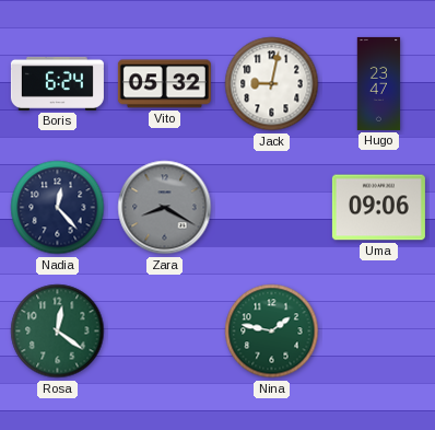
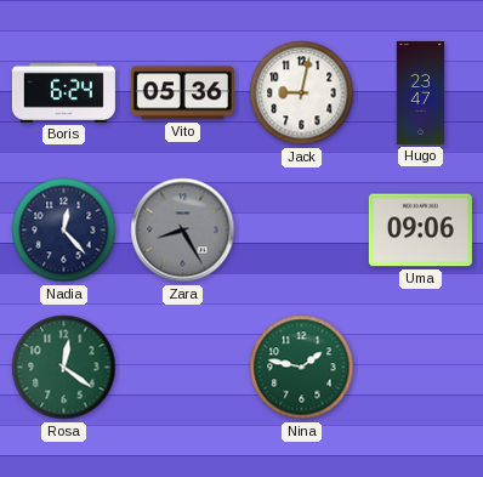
Vito: 05:32 -> 05:36
Zara: 8:20 -> 8:25
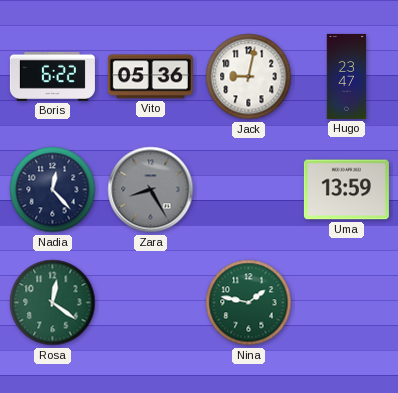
Boris: 6:24 -> 6:22
Uma: 09:06 -> 13:59
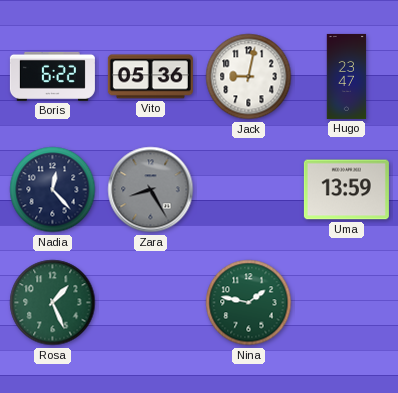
Rosa: 12:21 -> 1:26
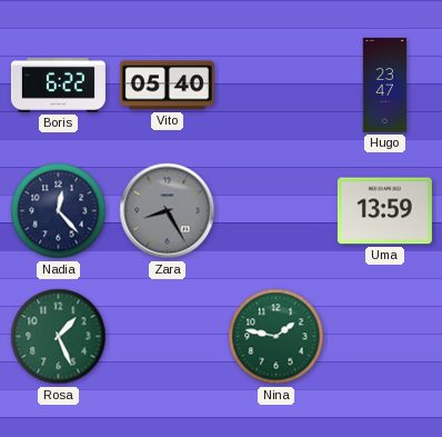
Vito: 05:36 -> 05:40
Jack: 9:02 -> none
